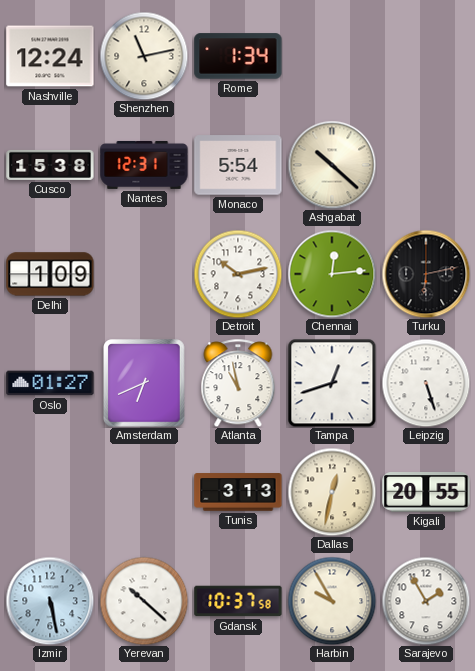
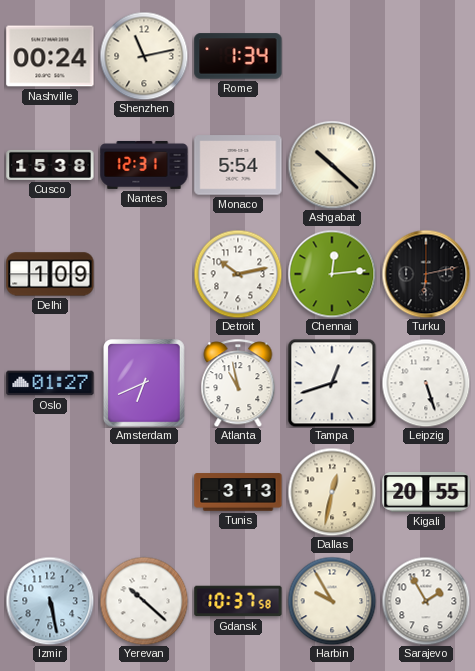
Nashville: 12:24 -> 00:24
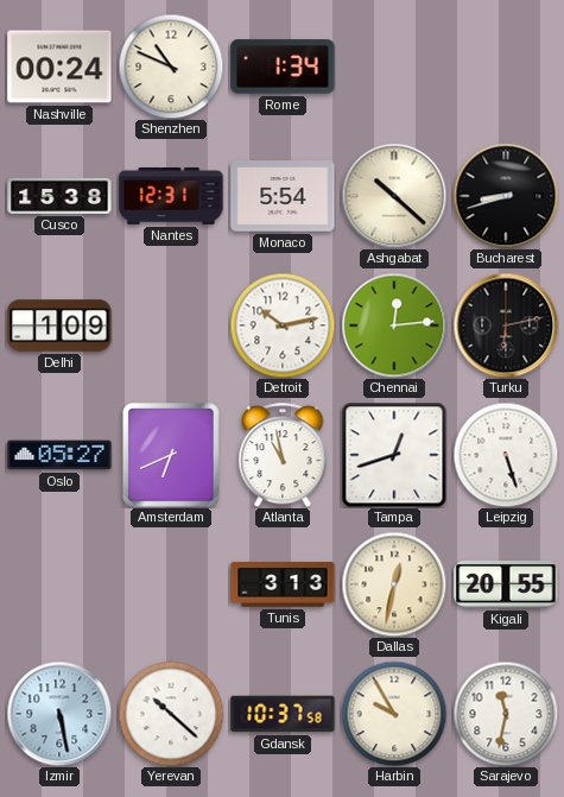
Shenzhen: 11:13 -> 10:49
Bucharest: none -> 8:42
Oslo: 01:27 -> 05:27
Sarajevo: 1:55 -> 11:32
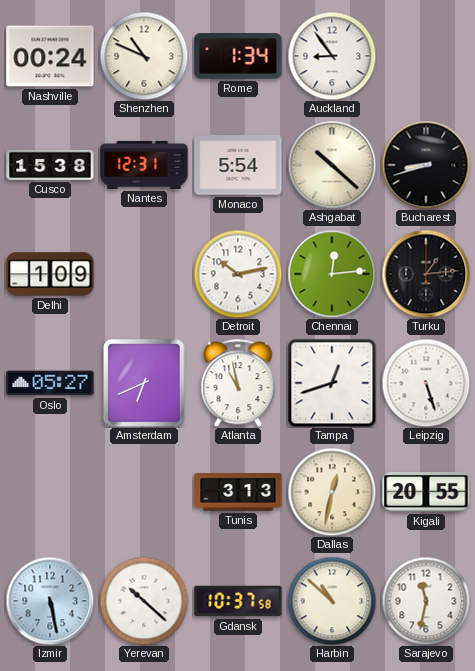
Auckland: none -> 8:54
Turku: 6:13 -> 1:14
Harbin: 9:55 -> 10:52
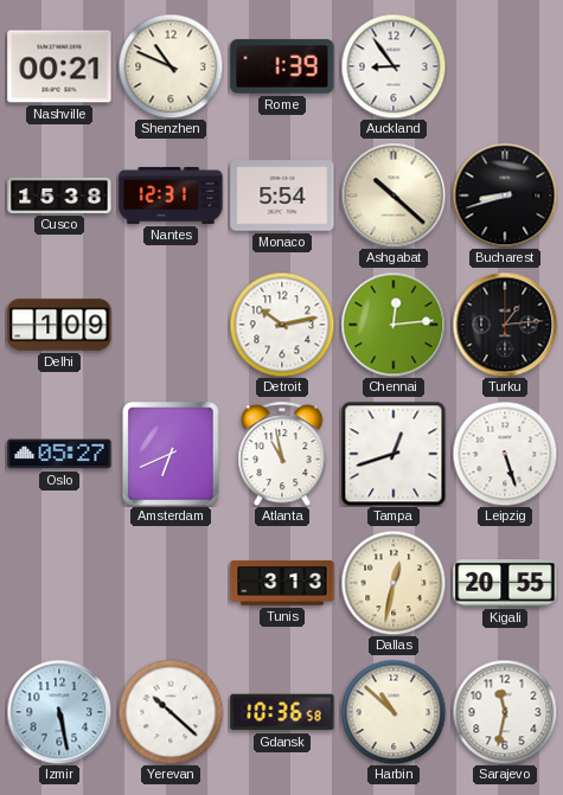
Nashville: 00:24 -> 00:21
Rome: 1:34 -> 1:39
Gdansk: 10:37 -> 10:36
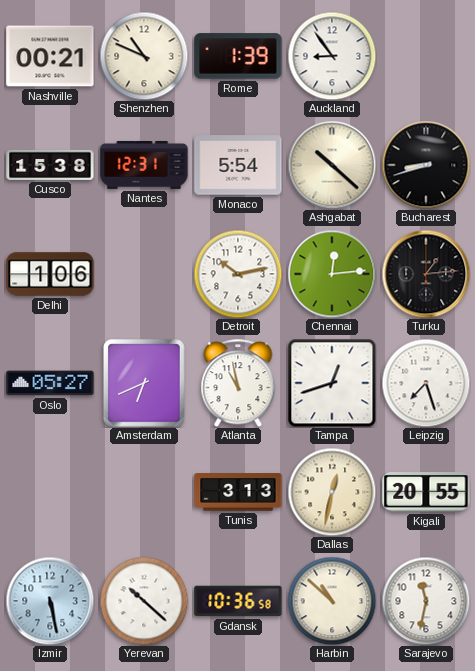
Delhi: 1:09 -> 1:06
Leipzig: 5:27 -> 7:27
